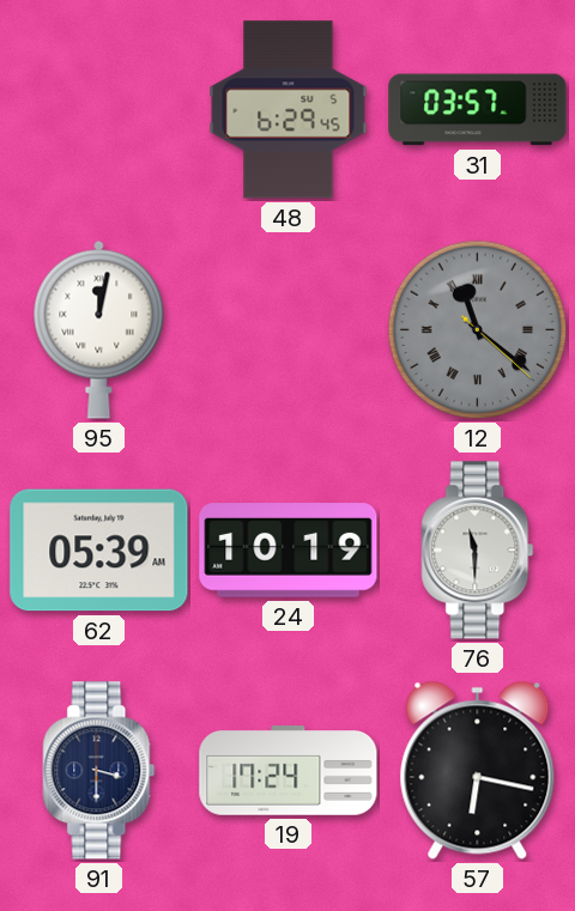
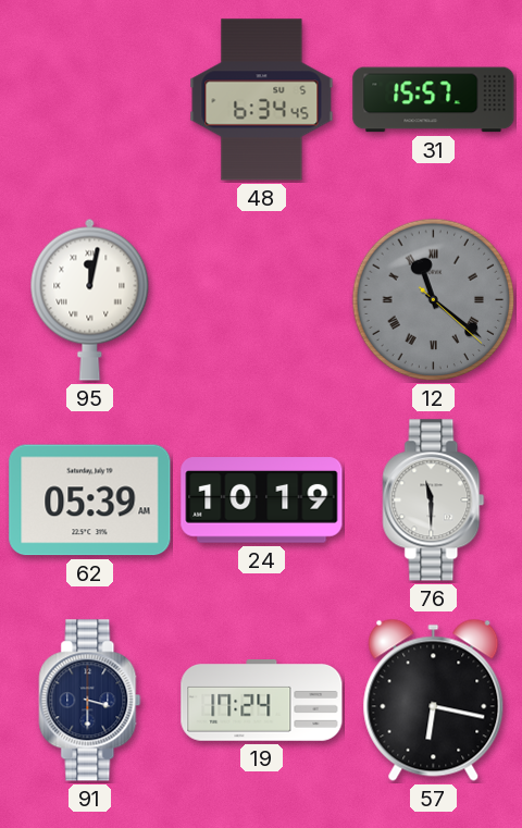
48: 6:29 -> 6:34
31: 03:57 -> 15:57
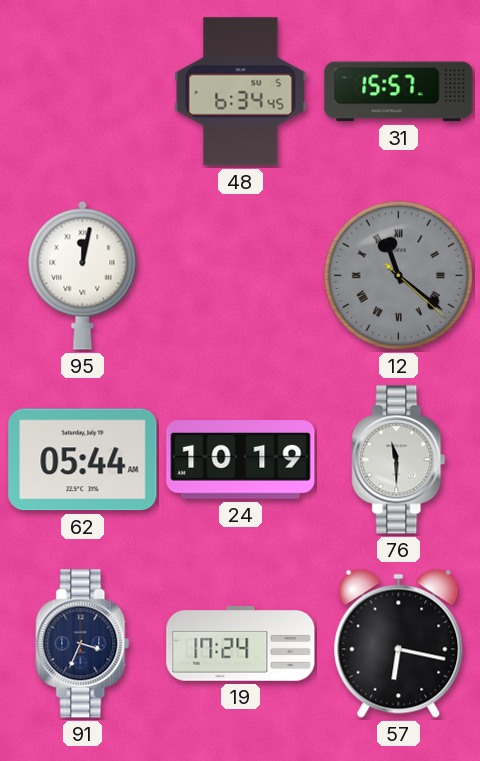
62: 05:39 -> 05:44
91: 3:30 -> 3:34
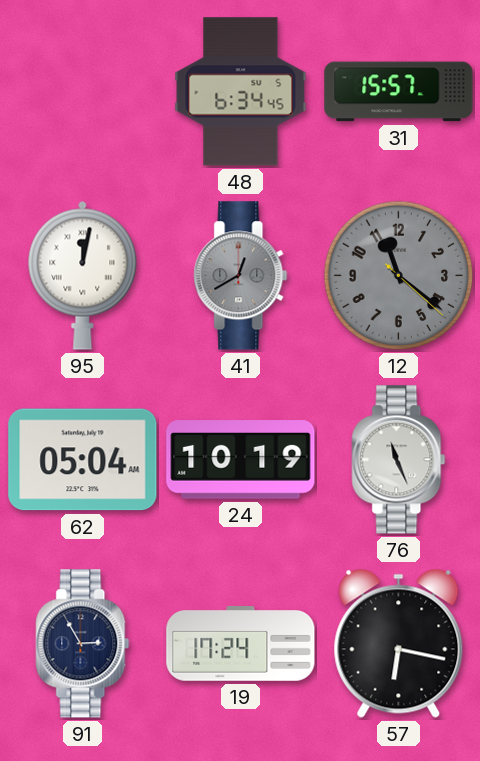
41: none -> 12:40
12 numerals: Roman -> Arabic
62: 05:44 -> 05:04
76: 11:30 -> 11:26
91: 3:34 -> 2:55
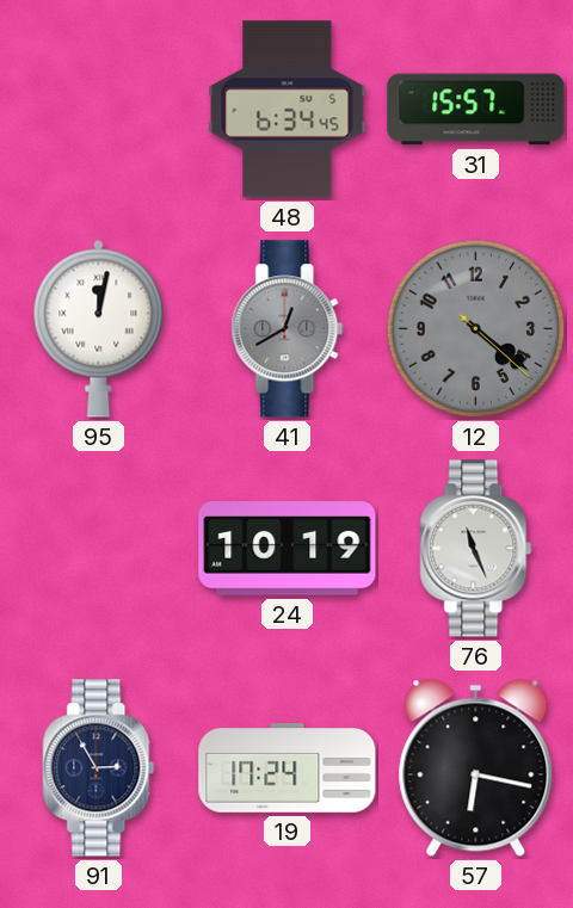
12: 11:21 -> 4:21
62: 05:04 -> none
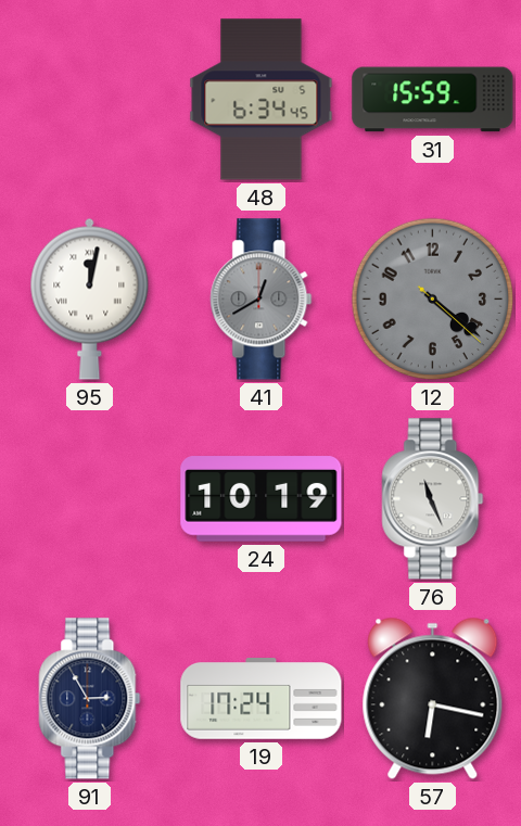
31: 15:57 -> 15:59
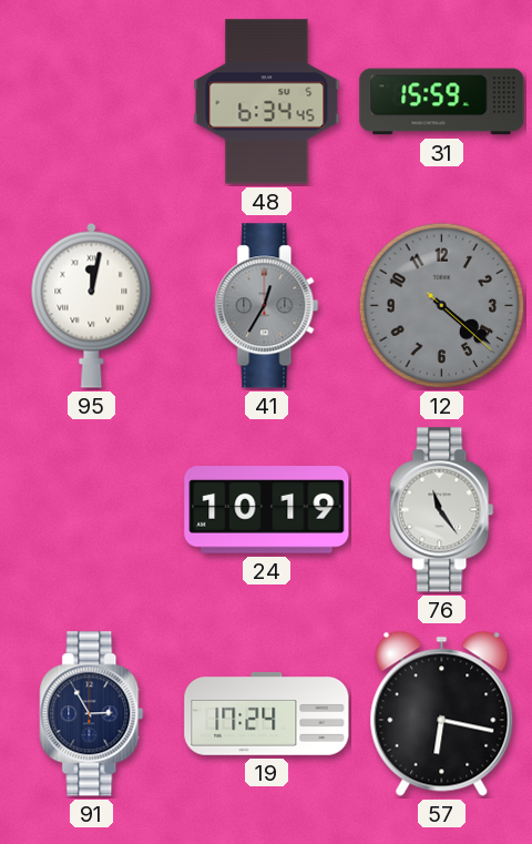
41: 12:40 -> 12:35
76: 11:26 -> 11:24
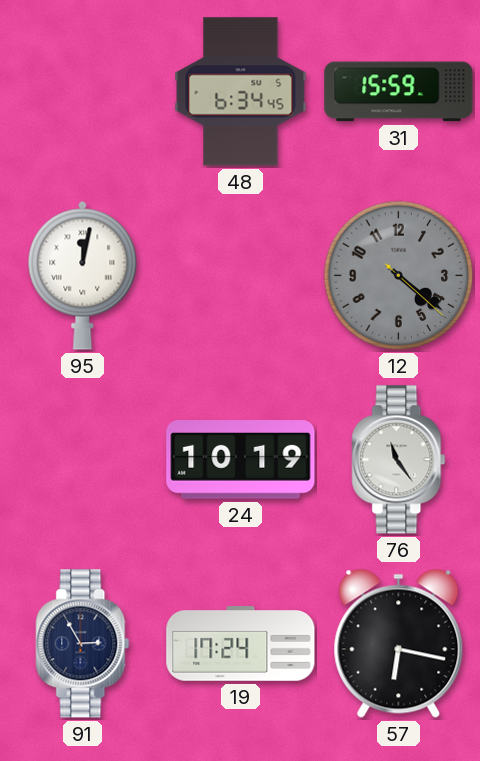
41: 12:35 -> none
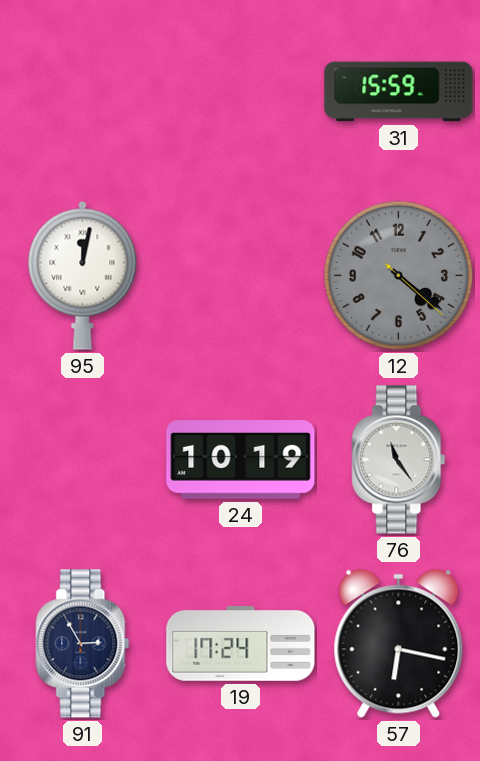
48: 6:34 -> none
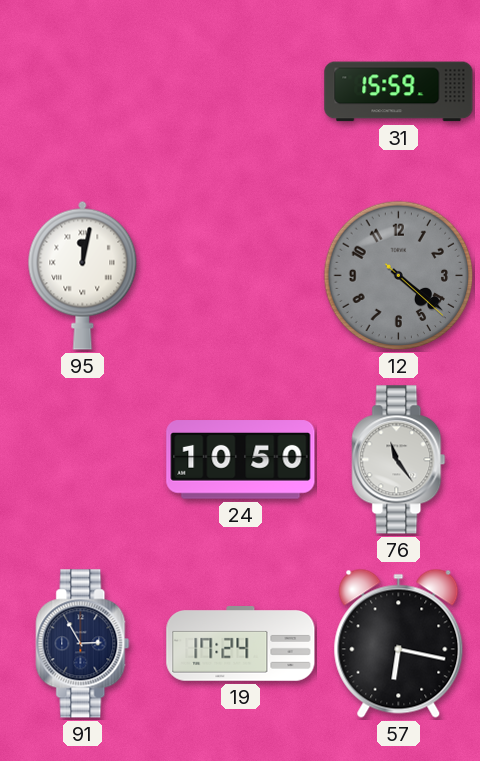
24: 10:19 -> 10:50
